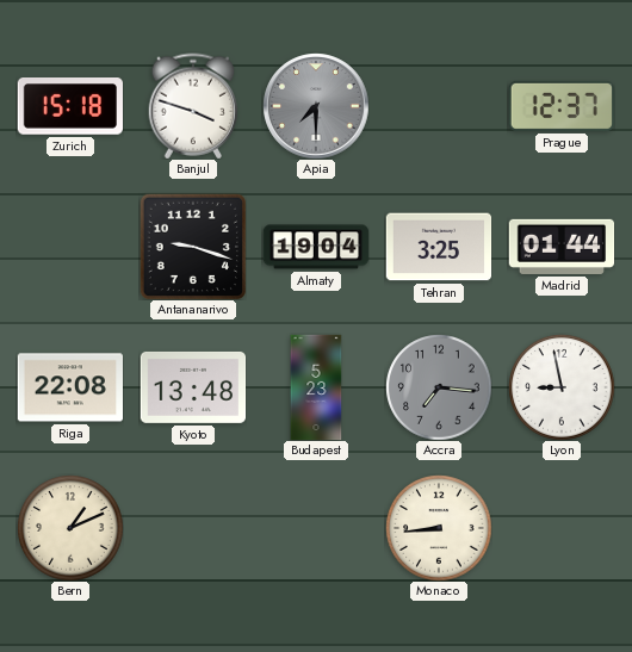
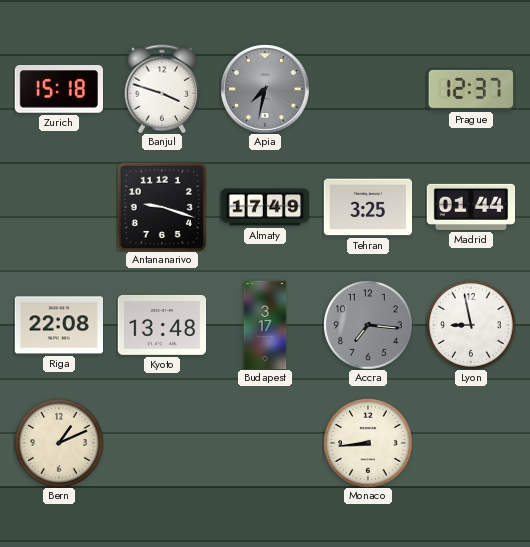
Apia: 7:30 -> 7:32
Almaty: 19:04 -> 17:49
Budapest: 5:23 -> 3:17
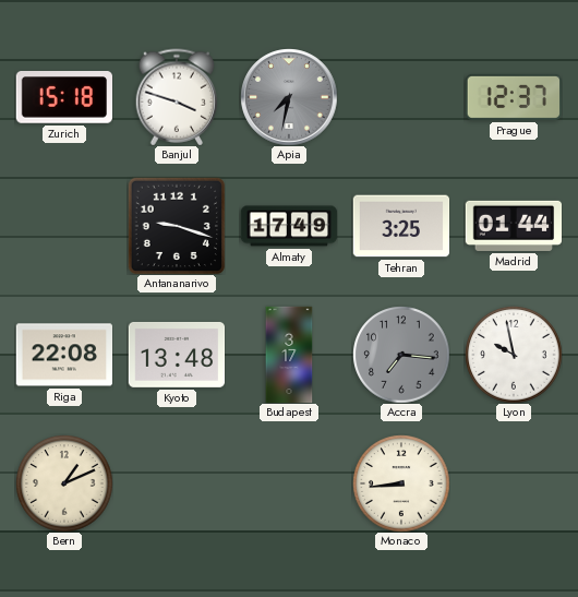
Lyon: 8:58 -> 9:58
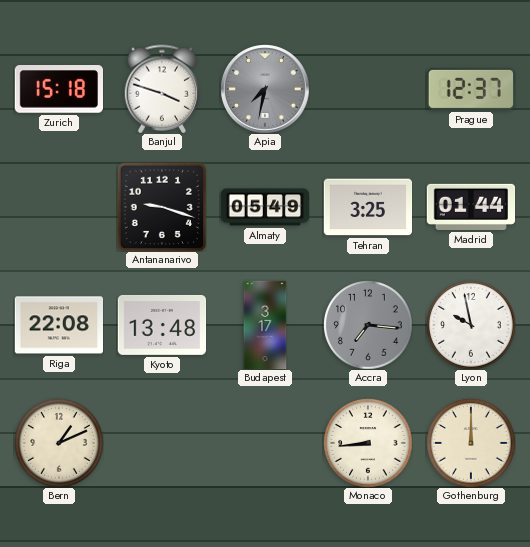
Almaty: 17:49 -> 05:49
Gothenburg: none -> 12:00
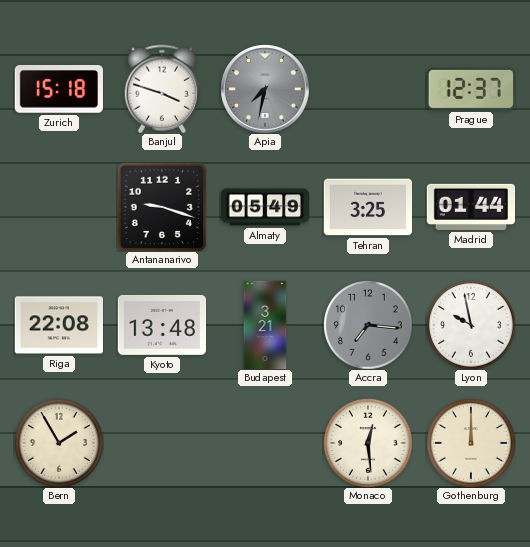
Budapest: 3:17 -> 3:21
Bern: 1:11 -> 1:55
Monaco: 8:44 -> 12:29
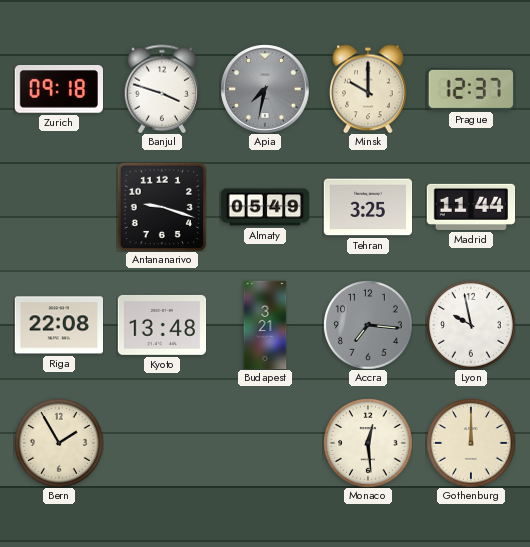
Zurich: 15:18 -> 09:18
Minsk: none -> 10:00
Madrid: 01:44 -> 11:44
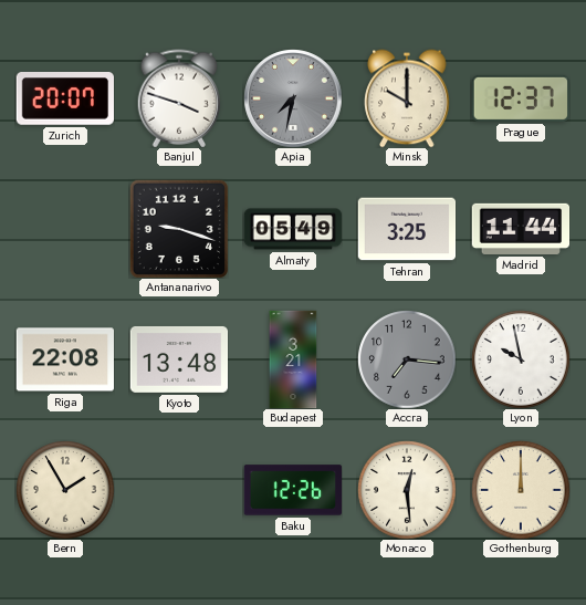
Zurich: 09:18 -> 20:07
Baku: none -> 12:26
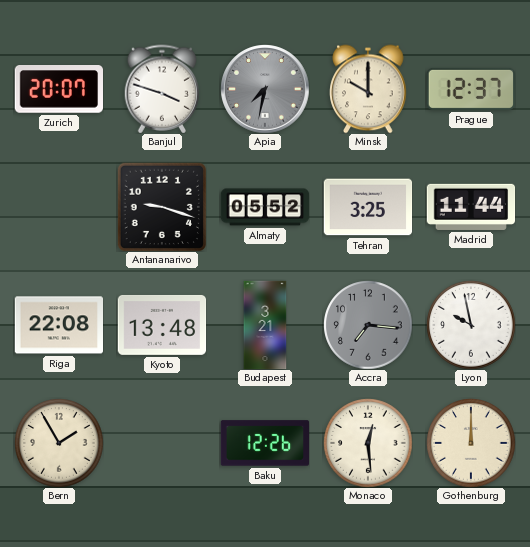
Almaty: 05:49 -> 05:52
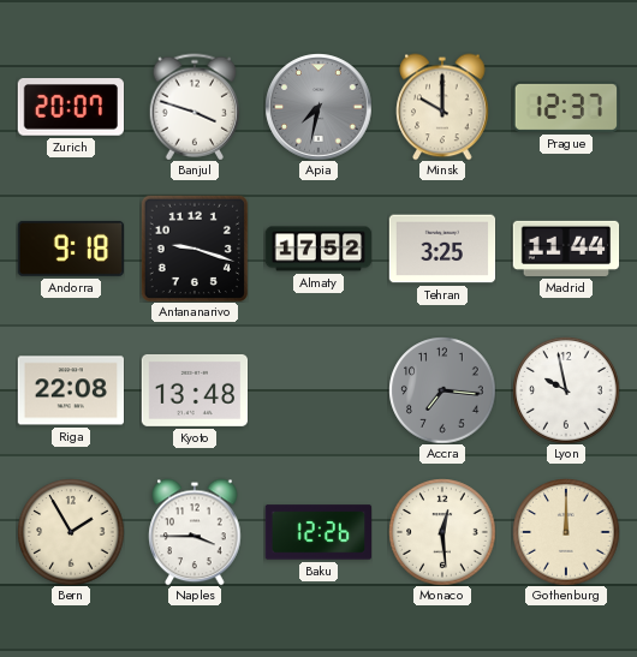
Andorra: none -> 9:18
Almaty: 05:52 -> 17:52
Budapest: 3:21 -> none
Naples: none -> 3:45
